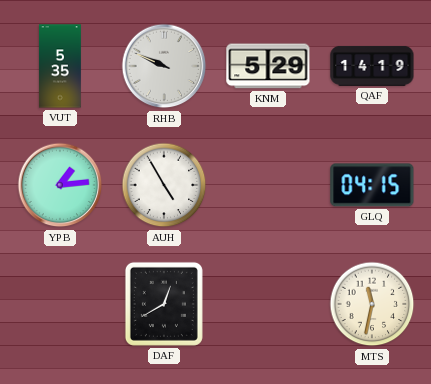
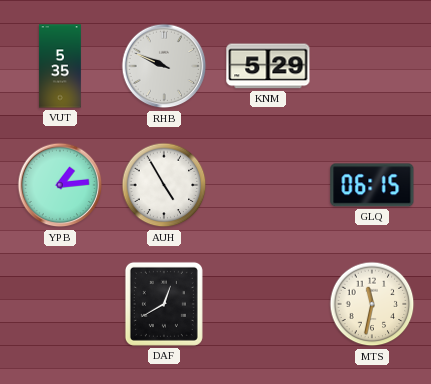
QAF: 14:19 -> none
GLQ: 04:15 -> 06:15
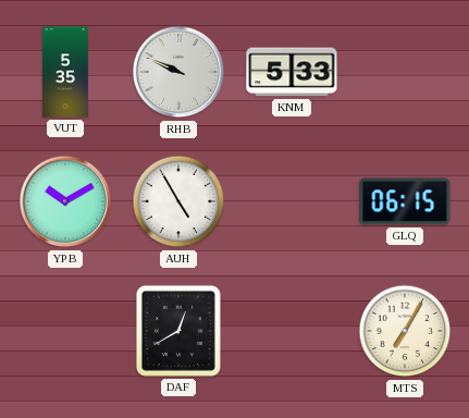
KNM: 5:29 -> 5:33
YPB: 1:14 -> 10:10
MTS: 11:32 -> 7:05
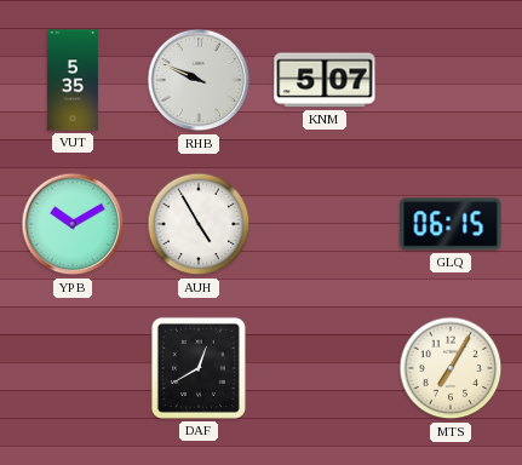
KNM: 5:33 -> 5:07
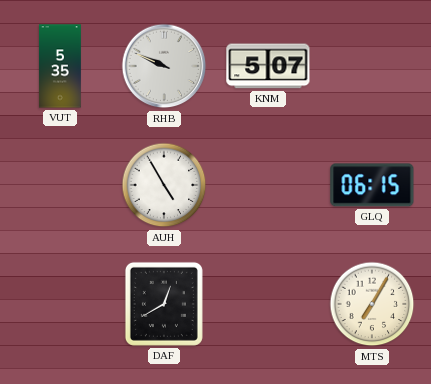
YPB: 10:10 -> none
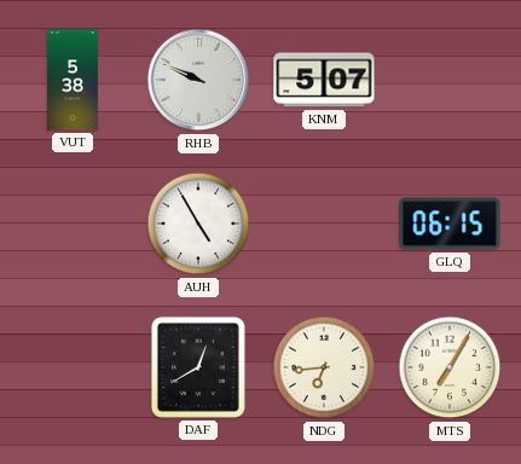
VUT: 5:35 -> 5:38
NDG: none -> 6:44
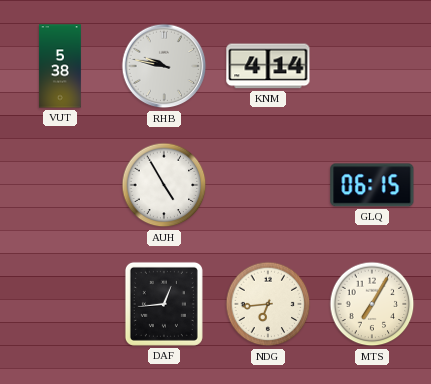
RHB: 9:49 -> 9:47
KNM: 5:07 -> 4:14
DAF: 12:40 -> 12:44
